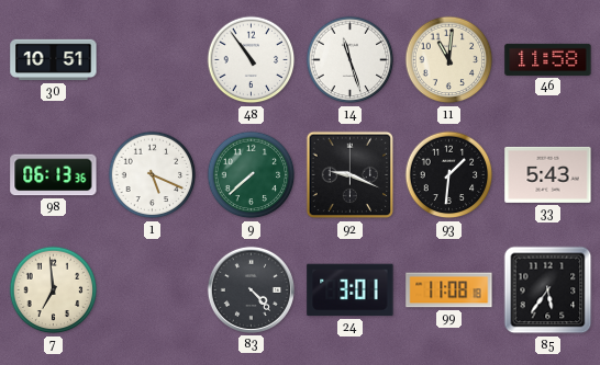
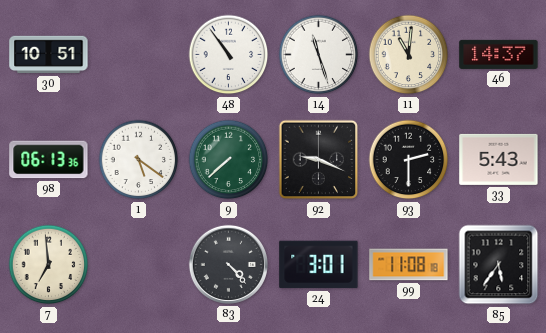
46: 11:58 -> 14:37
1: 5:19 -> 5:21
93: 1:31 -> 2:30
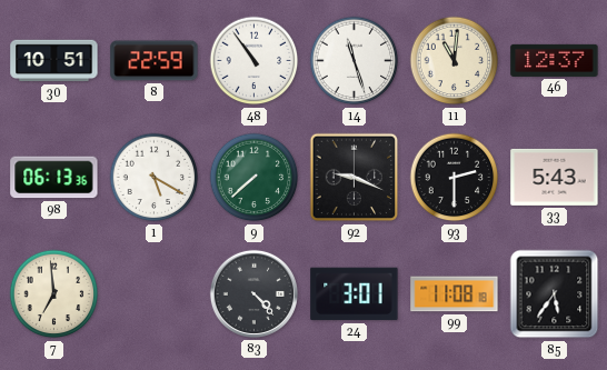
8: none -> 22:59
46: 14:37 -> 12:37
1: 5:21 -> 5:20
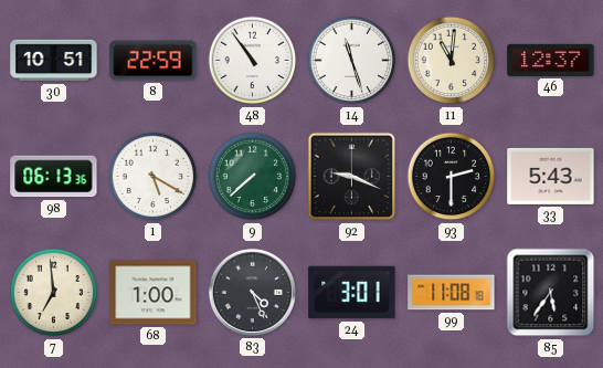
68: none -> 1:00
83: 4:23 -> 4:26
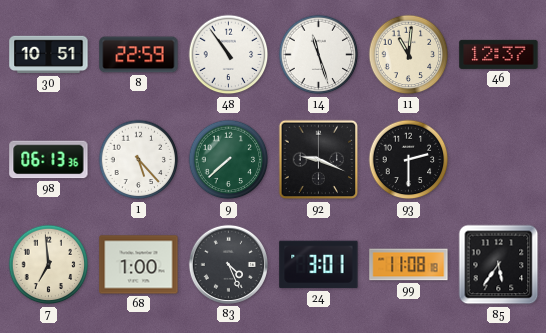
1: 5:20 -> 5:23
33: 5:43 -> none
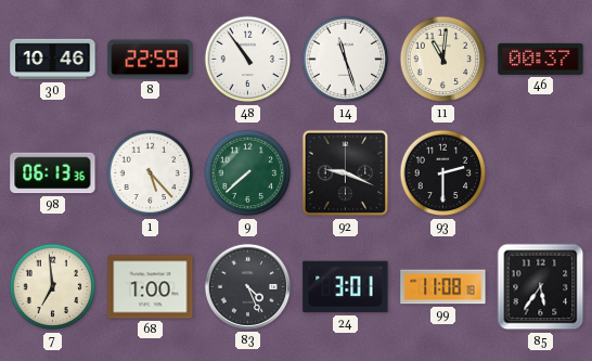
30: 10:51 -> 10:46
46: 12:37 -> 00:37
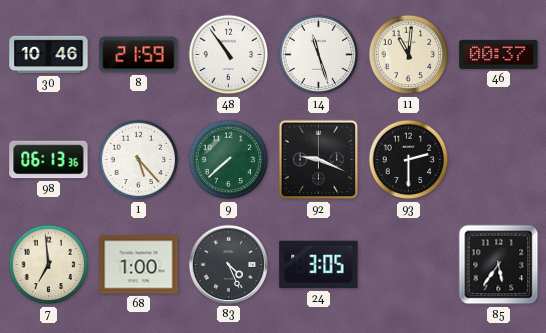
8: 22:59 -> 21:59
24: 3:01 -> 3:05
99: 11:08 -> none
